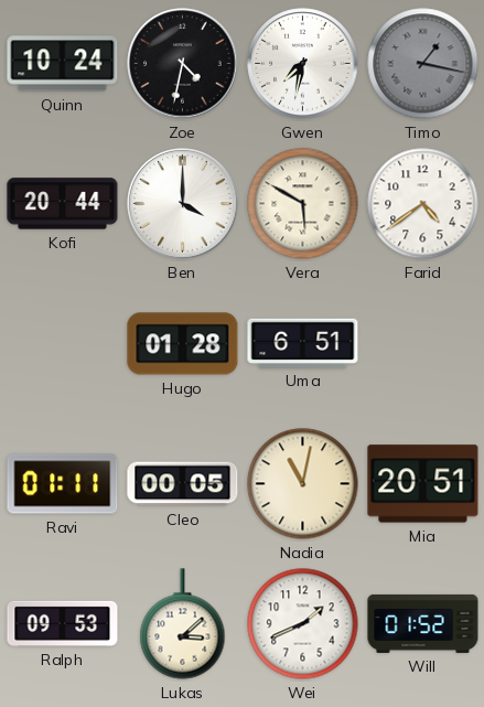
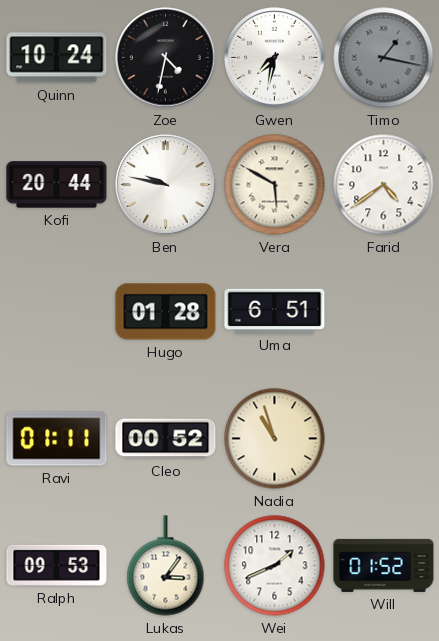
Ben: 4:00 -> 9:47
Cleo: 00:05 -> 00:52
Nadia: 11:02 -> 10:57
Mia: 20:51 -> none
Lukas: 3:08 -> 3:06
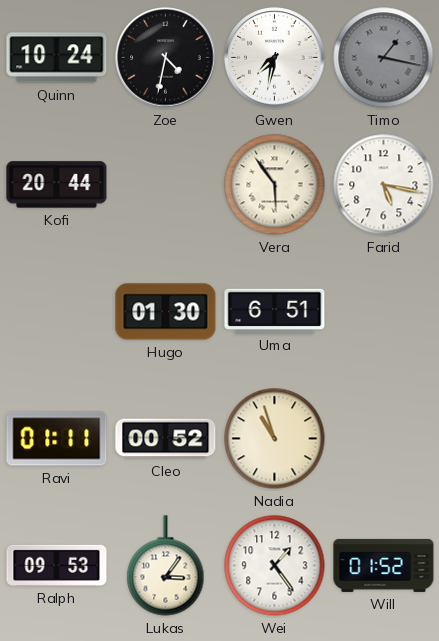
Ben: 9:47 -> none
Vera: 5:50 -> 5:54
Farid: 4:39 -> 5:17
Hugo: 01:28 -> 01:30
Wei: 1:41 -> 1:24
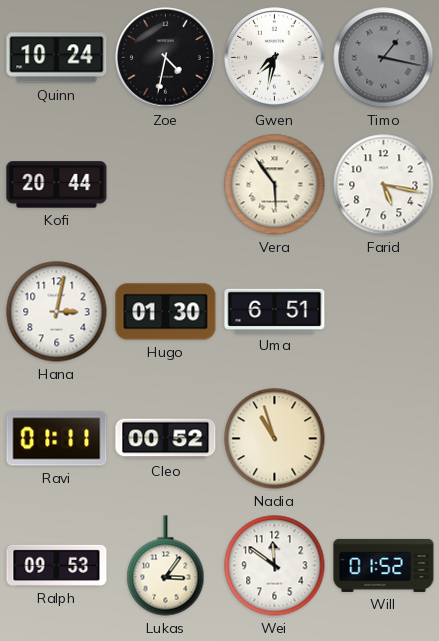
Hana: none -> 3:02
Wei: 1:24 -> 11:51
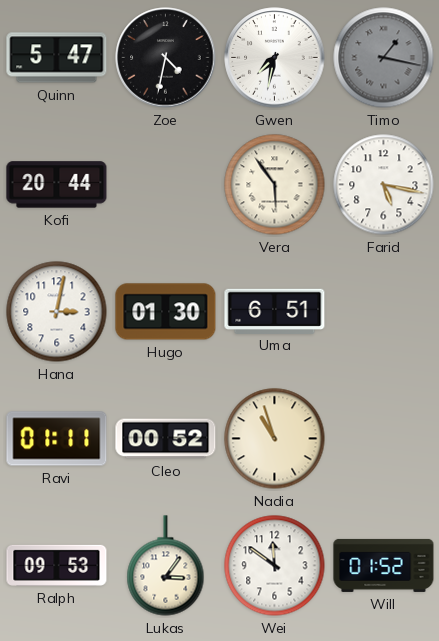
Quinn: 10:24 -> 5:47
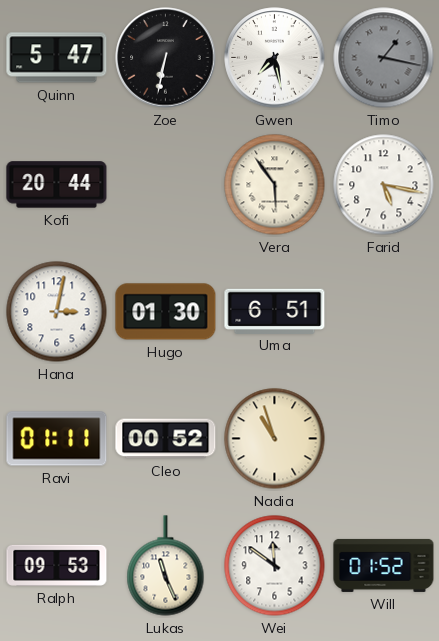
Zoe: 4:32 -> 6:32
Gwen: 7:32 -> 7:28
Lukas: 3:06 -> 11:26
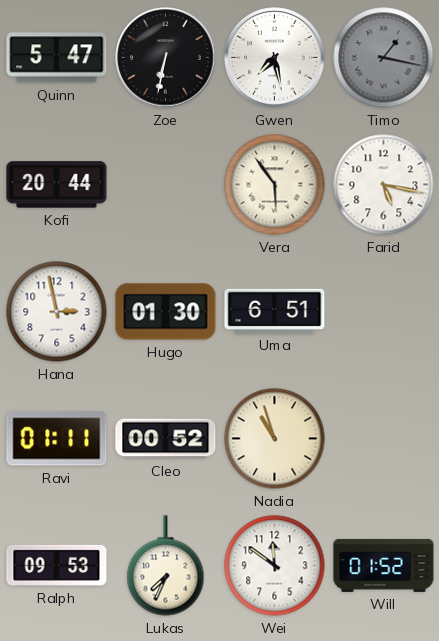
Hana: 3:02 -> 2:58
Lukas: 11:26 -> 7:34
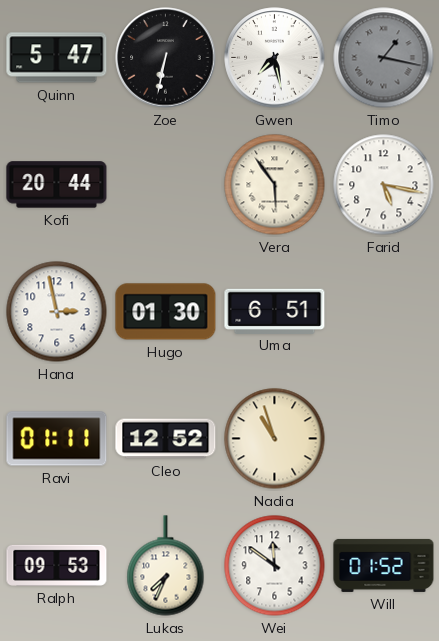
Cleo: 00:52 -> 12:52
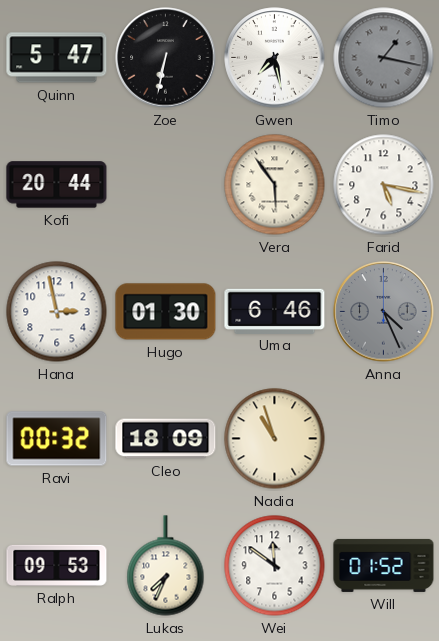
Uma: 6:51 -> 6:46
Anna: none -> 4:26
Ravi: 01:11 -> 00:32
Cleo: 12:52 -> 18:09
